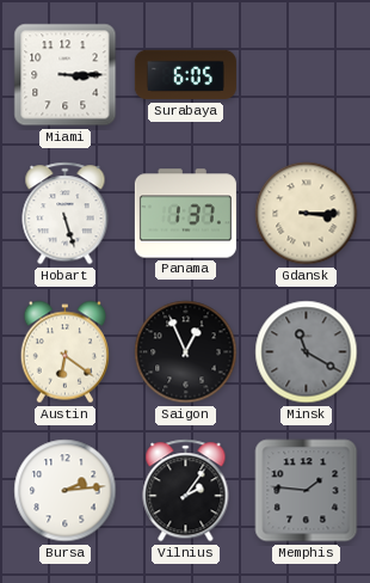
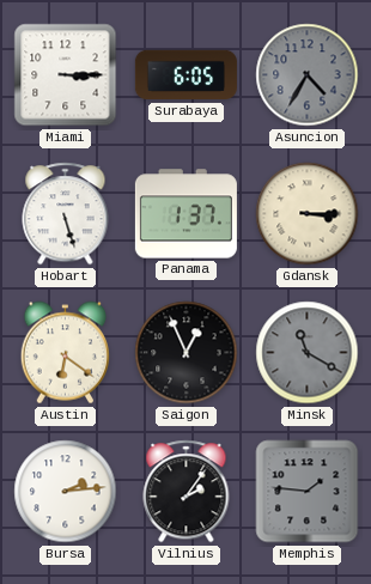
Asuncion: none -> 4:35
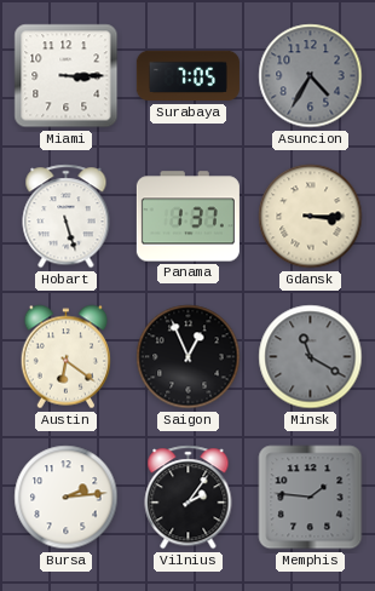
Surabaya: 6:05 -> 7:05
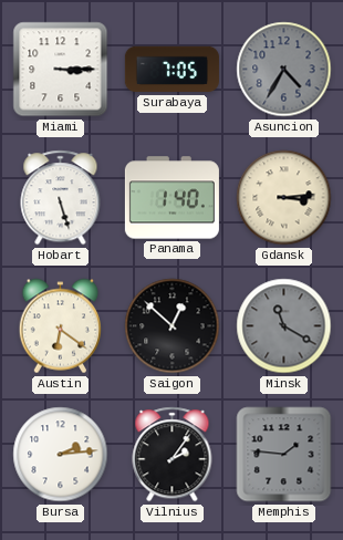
Panama: 1:37 -> 1:40
Gdansk: 3:15 -> 3:14
Saigon: 12:56 -> 12:52
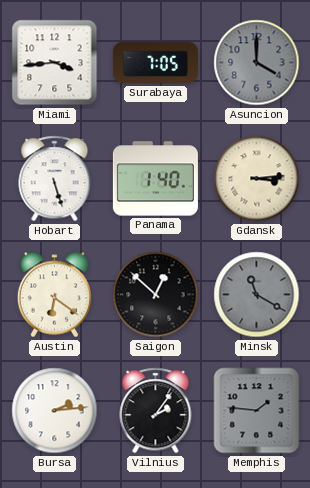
Miami: 3:15 -> 3:44
Asuncion: 4:35 -> 4:00
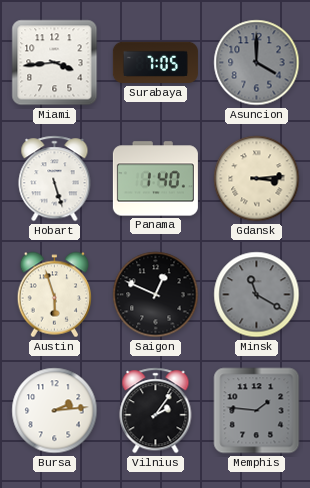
Austin: 6:21 -> 5:57
Saigon: 12:52 -> 12:49
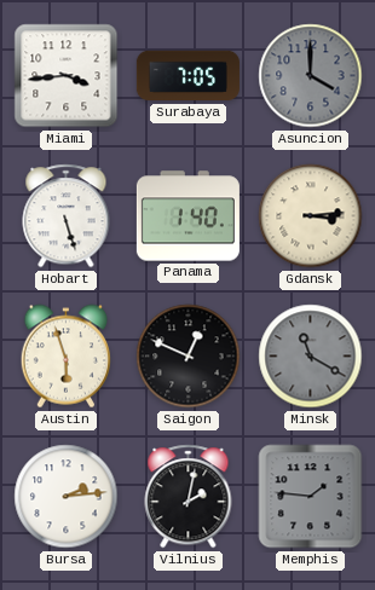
Vilnius: 2:06 -> 2:02
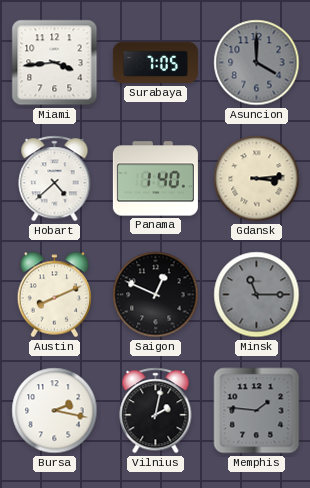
Hobart: 5:27 -> 4:38
Austin: 5:57 -> 8:11
Minsk: 11:20 -> 11:15
Bursa: 2:14 -> 2:17
